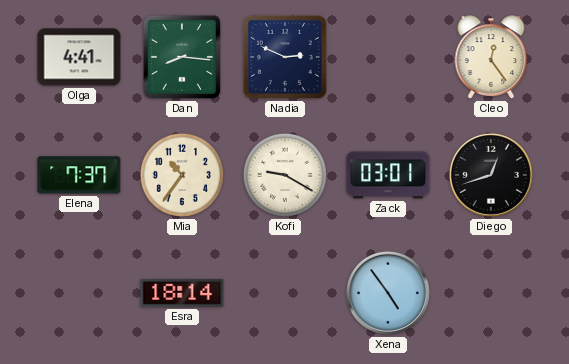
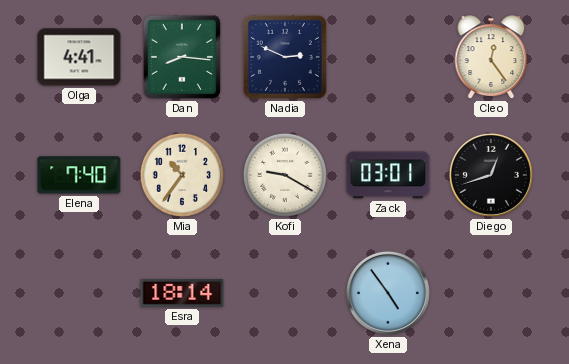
Elena: 7:37 -> 7:40
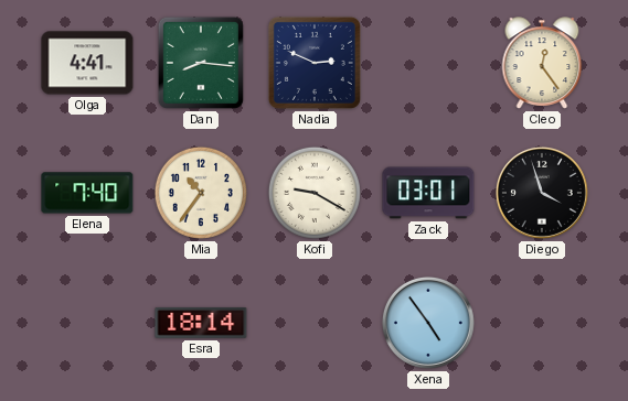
Diego: 12:42 -> 3:57
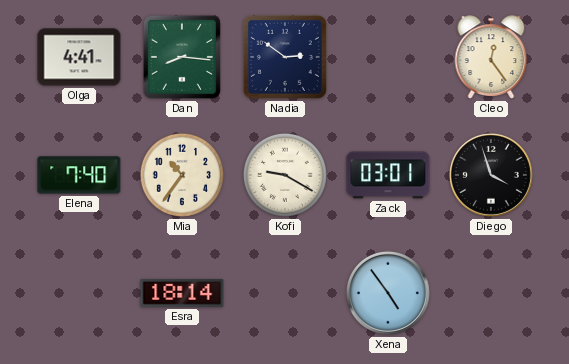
Nadia: 2:49 -> 2:51
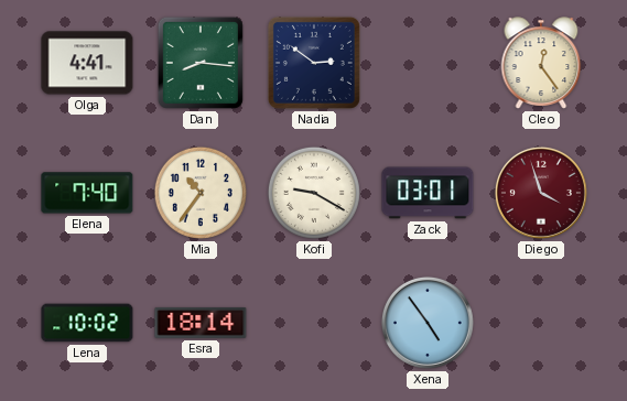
Diego dial: black -> burgundy
Lena: none -> 10:02
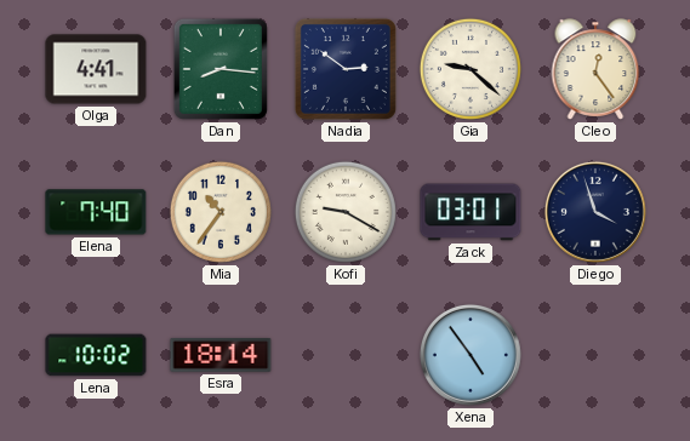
Gia: none -> 9:22
Diego dial: burgundy -> navy
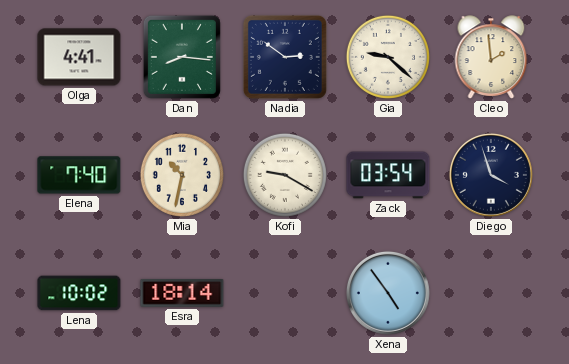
Cleo: 12:24 -> 1:59
Mia: 10:36 -> 10:32
Zack: 03:01 -> 03:54
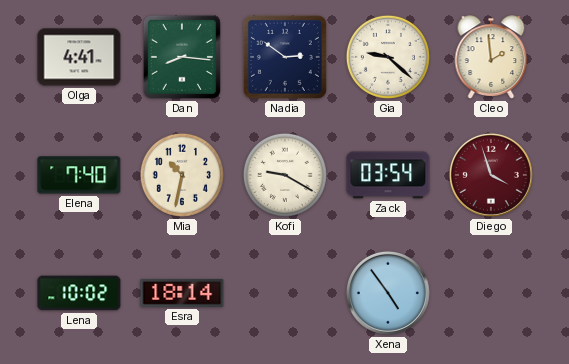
Diego dial: navy -> burgundy
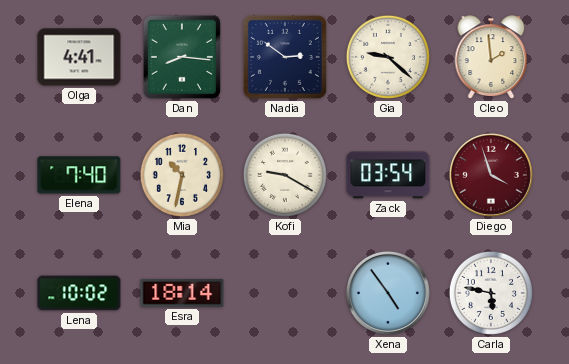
Carla: none -> 5:47
